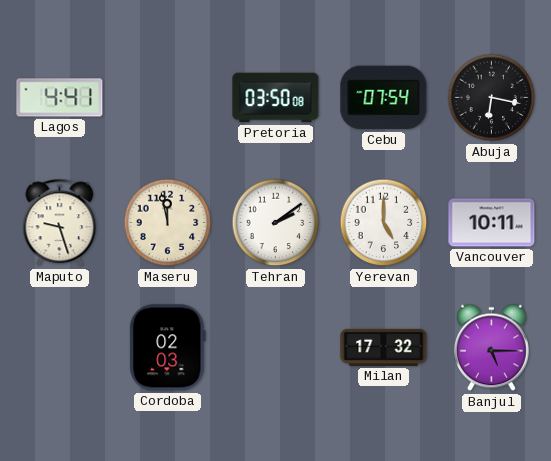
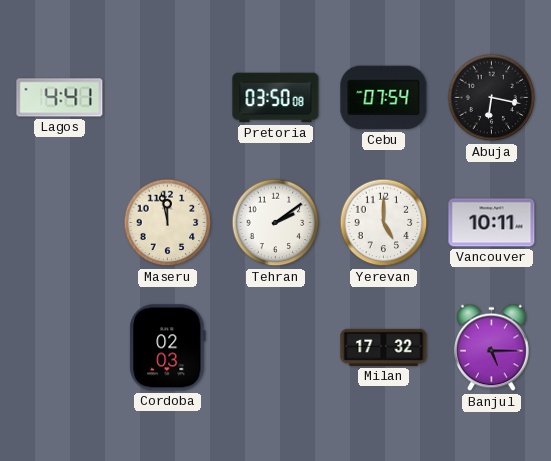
Maputo: 9:27 -> none
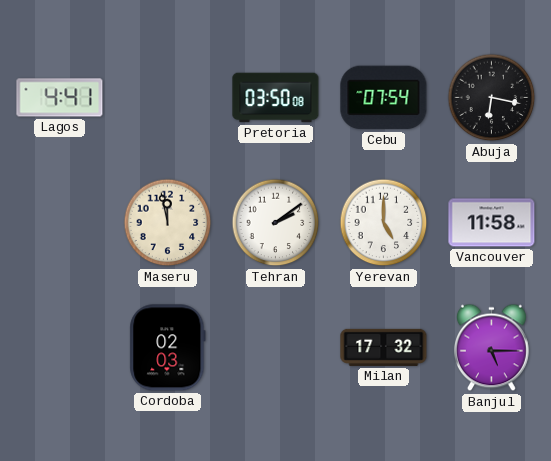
Vancouver: 10:11 -> 11:58
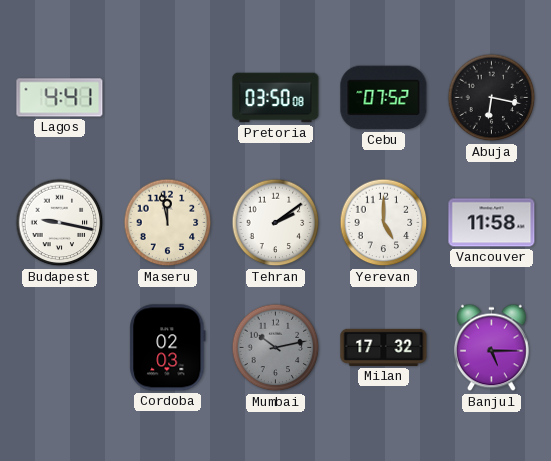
Cebu: 07:54 -> 07:52
Budapest: none -> 9:17
Mumbai: none -> 10:13
